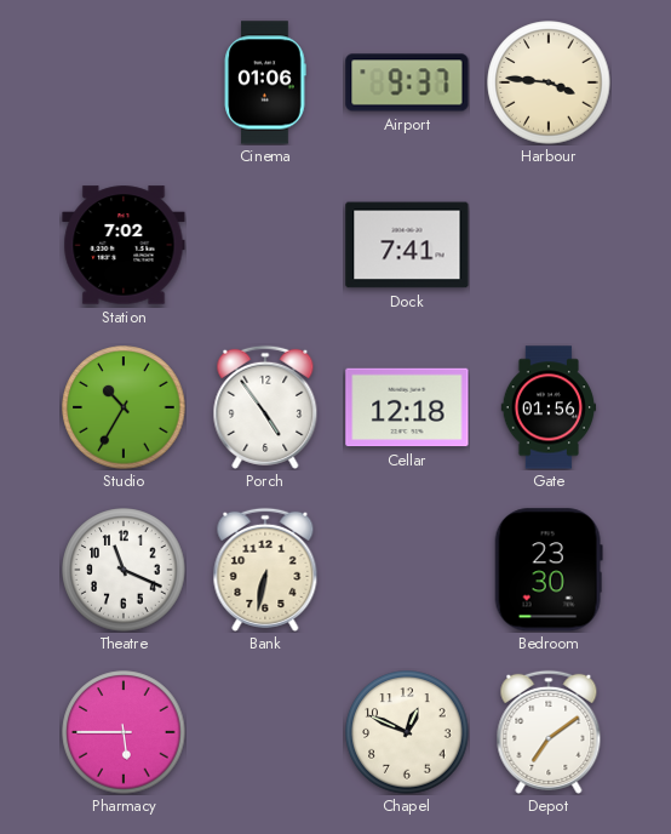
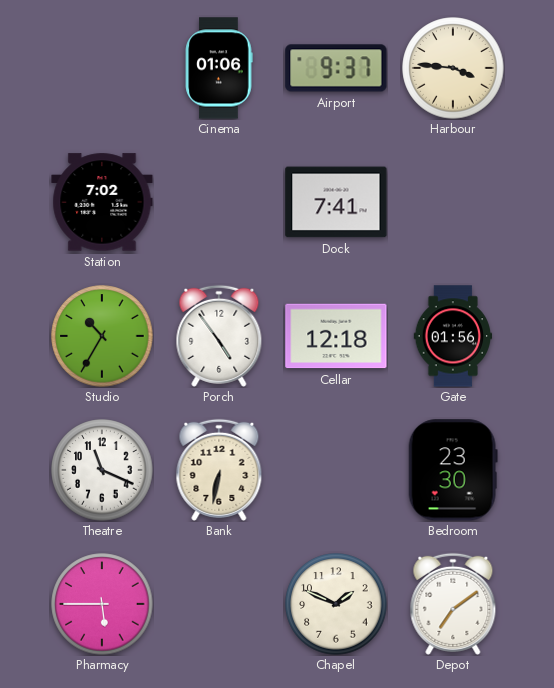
Chapel: 12:49 -> 1:49
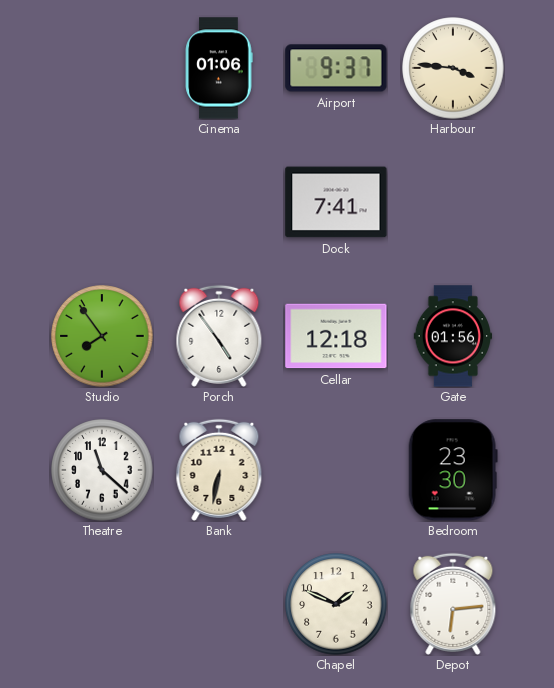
Station: 7:02 -> none
Studio: 10:35 -> 7:54
Theatre: 11:19 -> 11:22
Pharmacy: 5:45 -> none
Depot: 7:09 -> 6:14
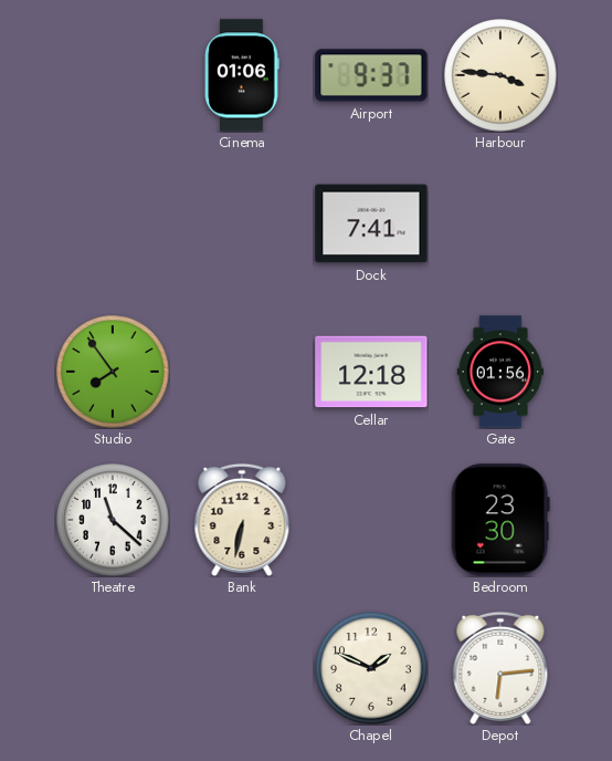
Porch: 4:54 -> none
